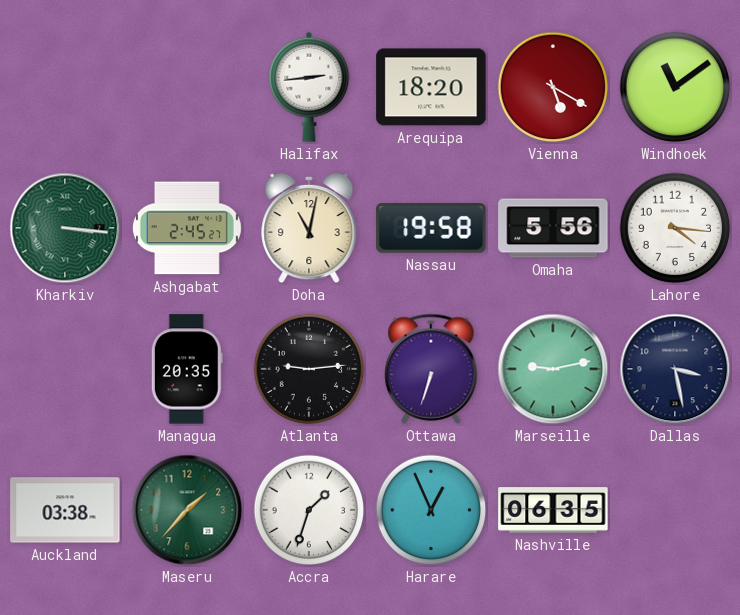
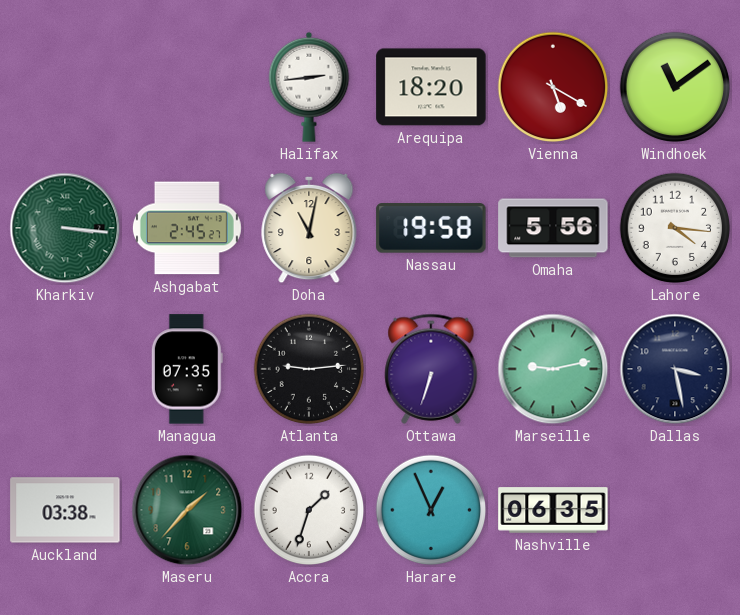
Managua: 20:35 -> 07:35
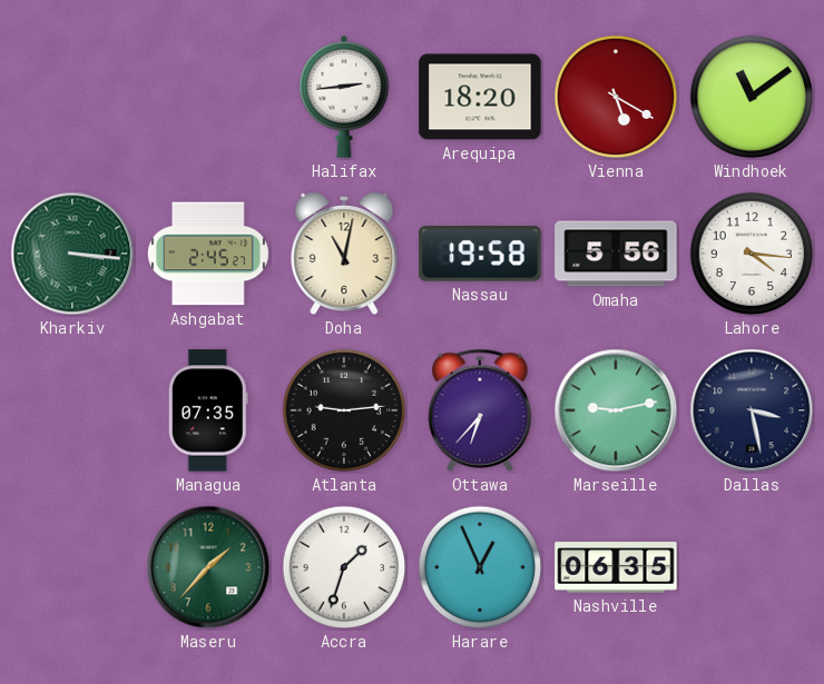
Ottawa: 6:33 -> 6:37
Auckland: 03:38 -> none
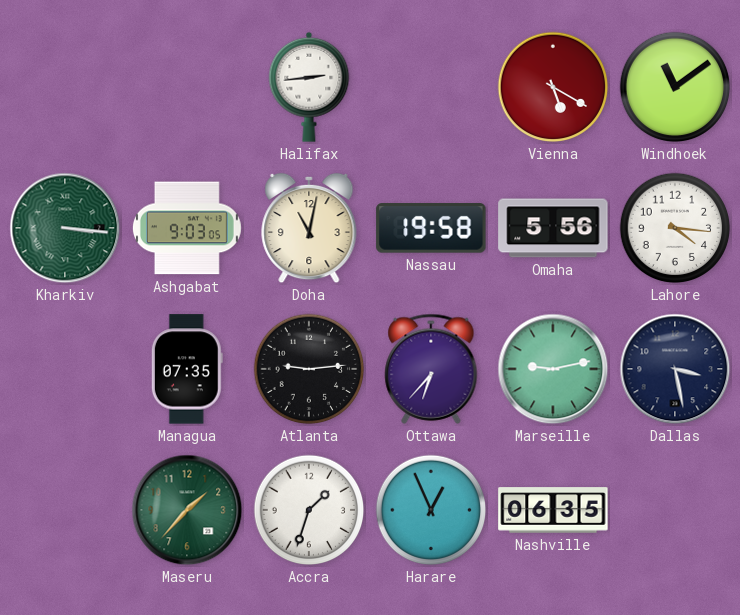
Arequipa: 18:20 -> none
Ashgabat: 2:45 -> 9:03
